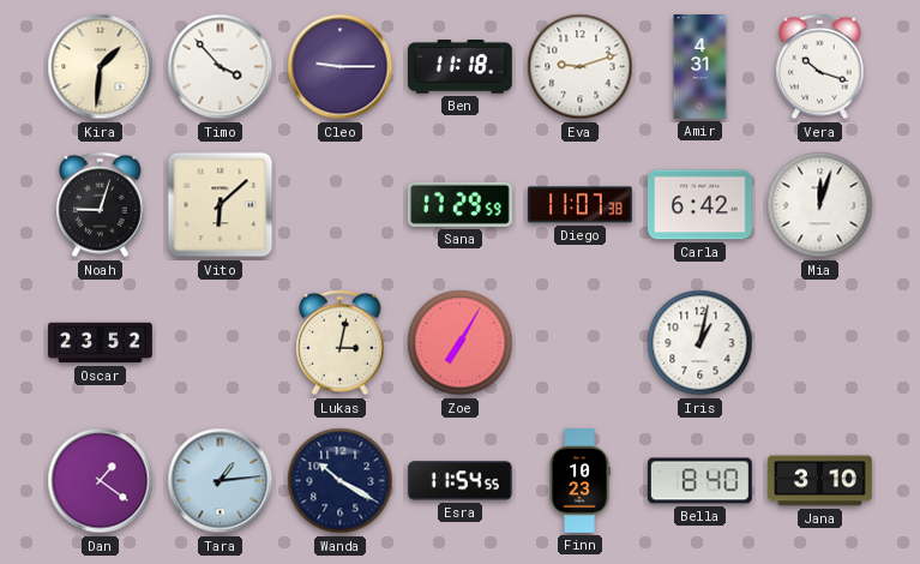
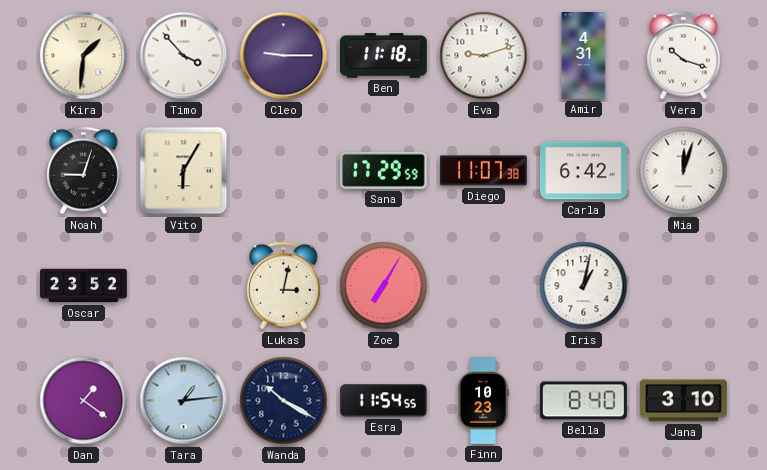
Vito: 6:08 -> 6:05
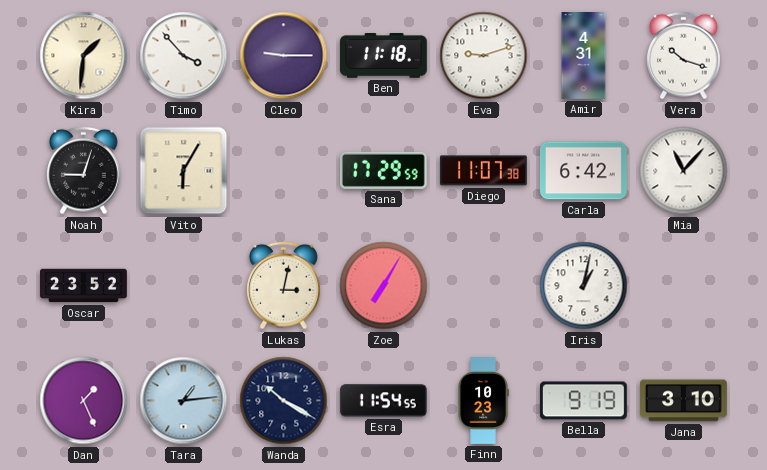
Mia: 12:03 -> 11:07
Dan: 1:21 -> 1:26
Bella: 8:40 -> 9:19
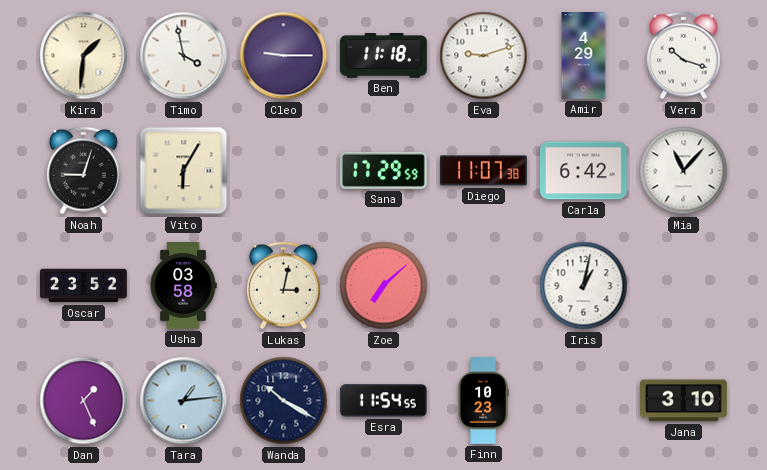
Timo: 3:53 -> 3:58
Amir: 4:31 -> 4:29
Usha: none -> 03:58
Zoe: 7:05 -> 7:08
Bella: 9:19 -> none
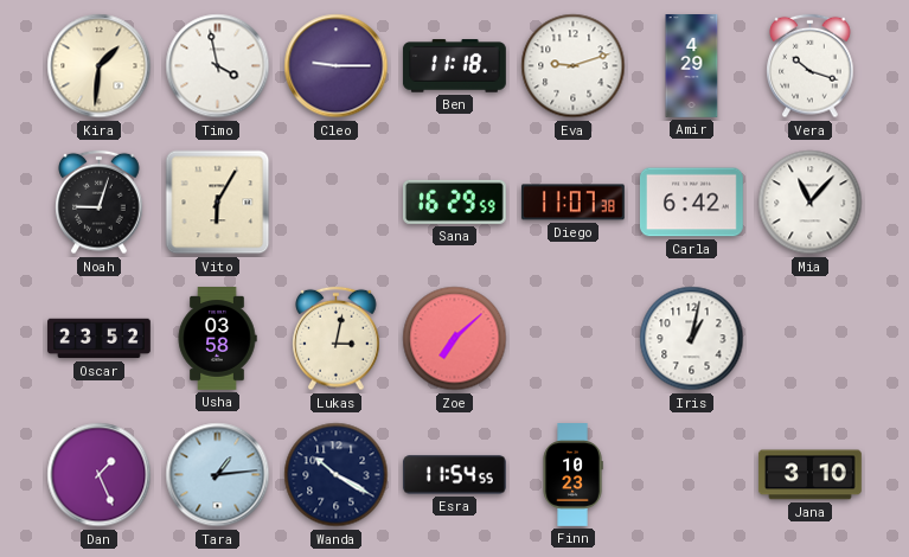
Sana: 17:29 -> 16:29
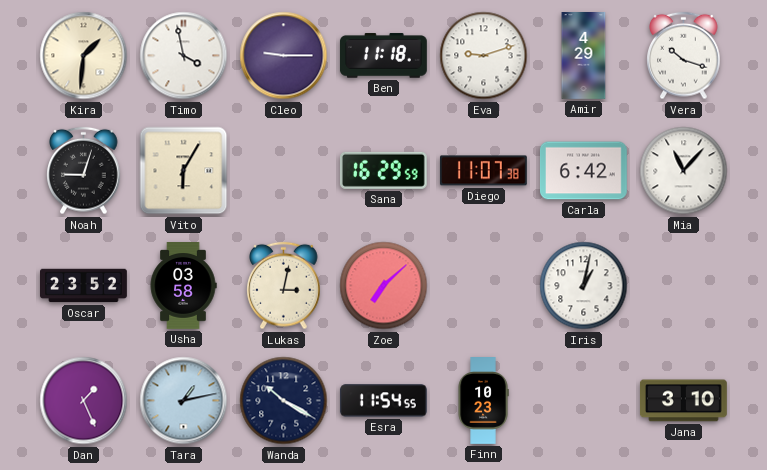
Tara: 1:14 -> 1:13
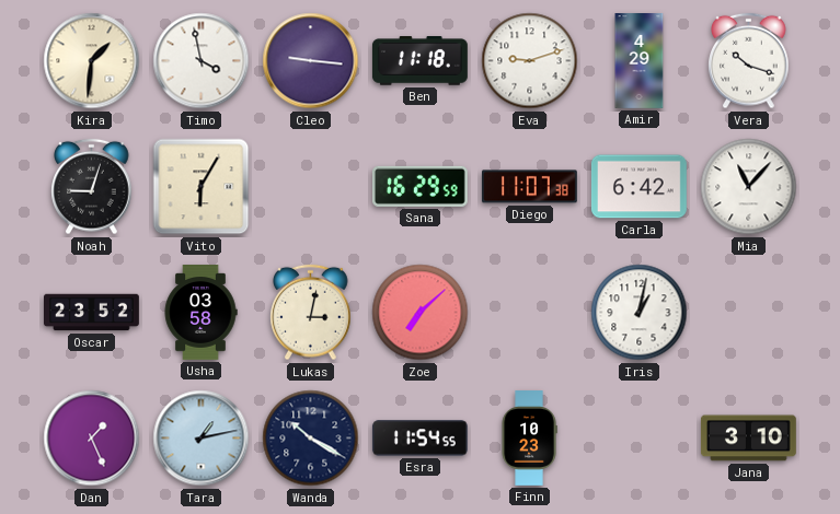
Cleo: 9:15 -> 9:16
